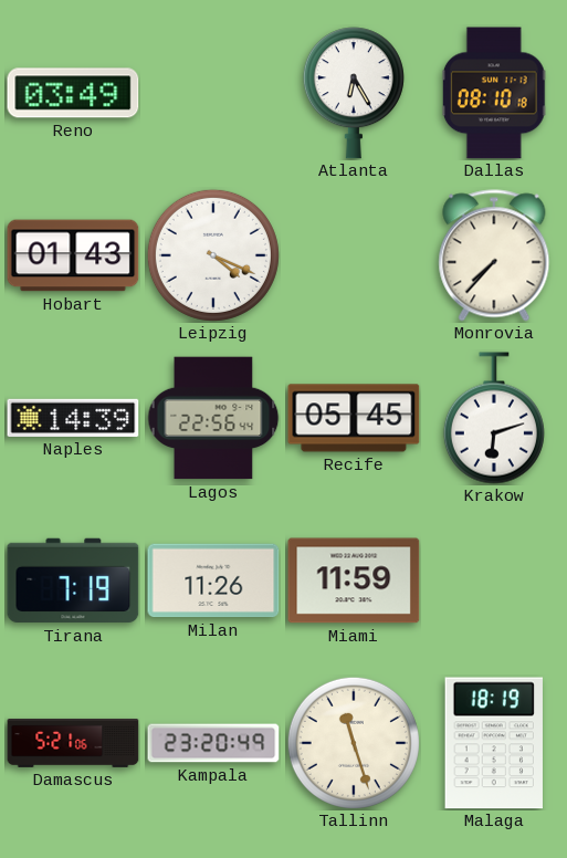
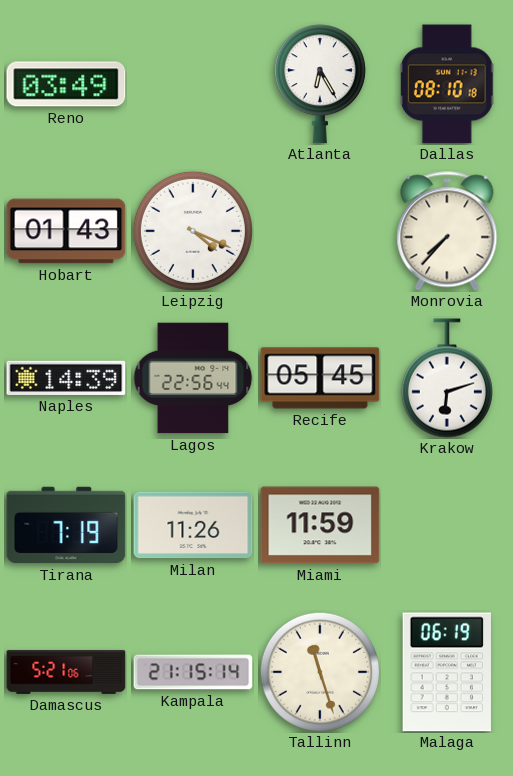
Kampala: 23:20 -> 21:15
Malaga: 18:19 -> 06:19
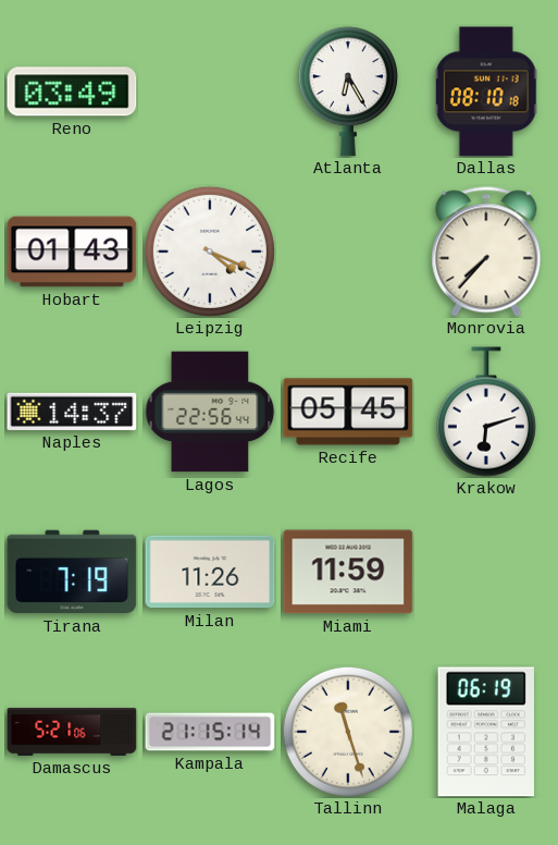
Naples: 14:39 -> 14:37
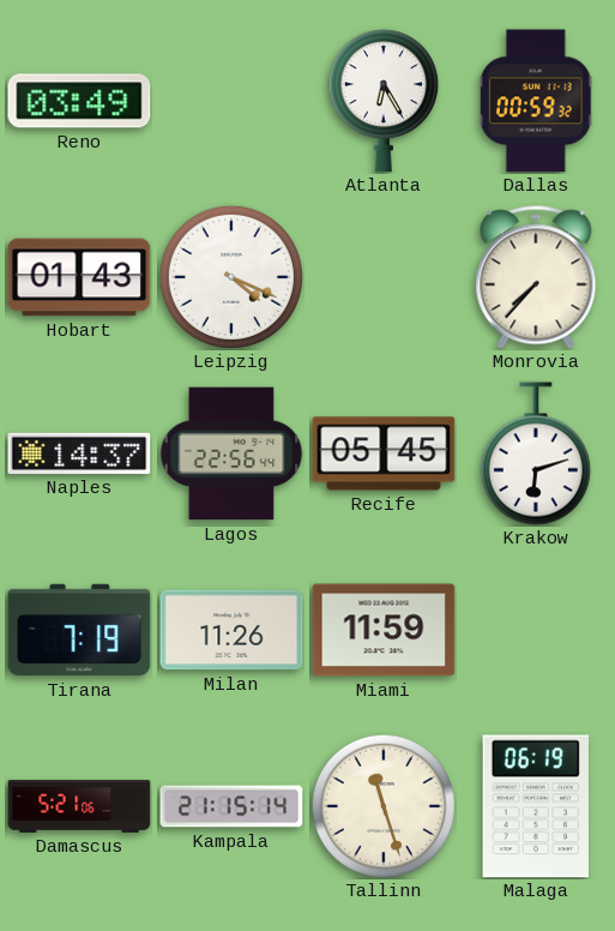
Dallas: 08:10 -> 00:59
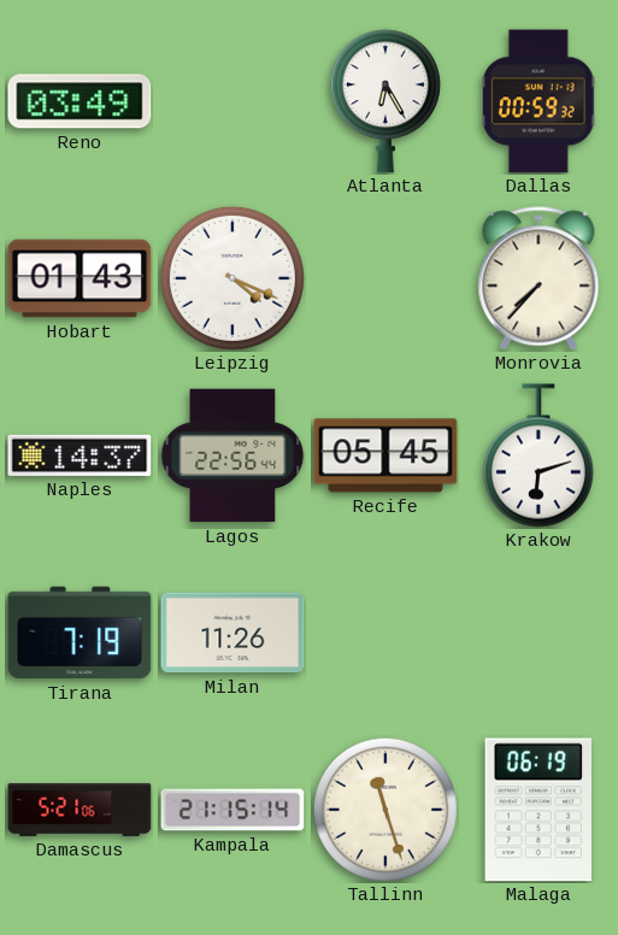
Miami: 11:59 -> none
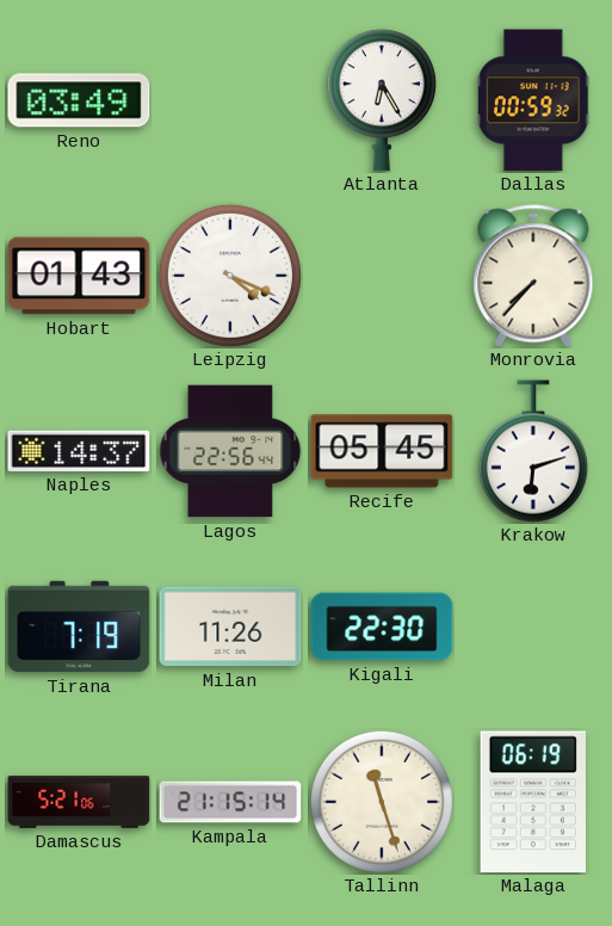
Kigali: none -> 22:30
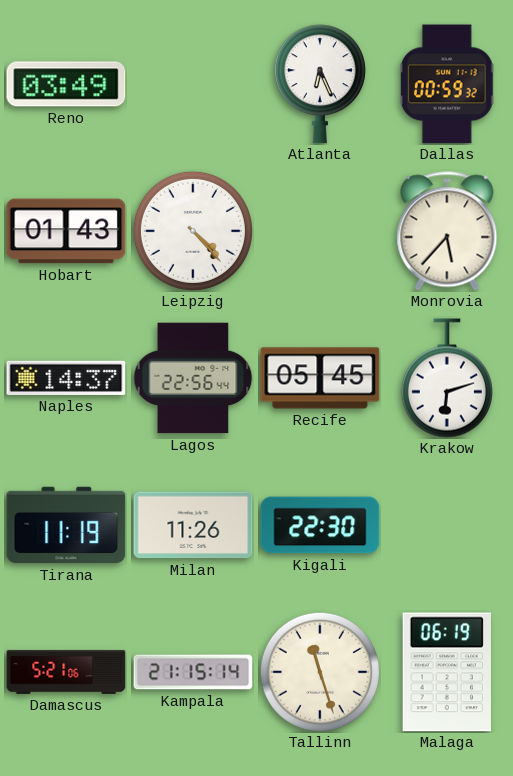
Atlanta: 6:25 -> 6:26
Leipzig: 4:19 -> 4:23
Monrovia: 7:37 -> 5:37
Tirana: 7:19 -> 11:19
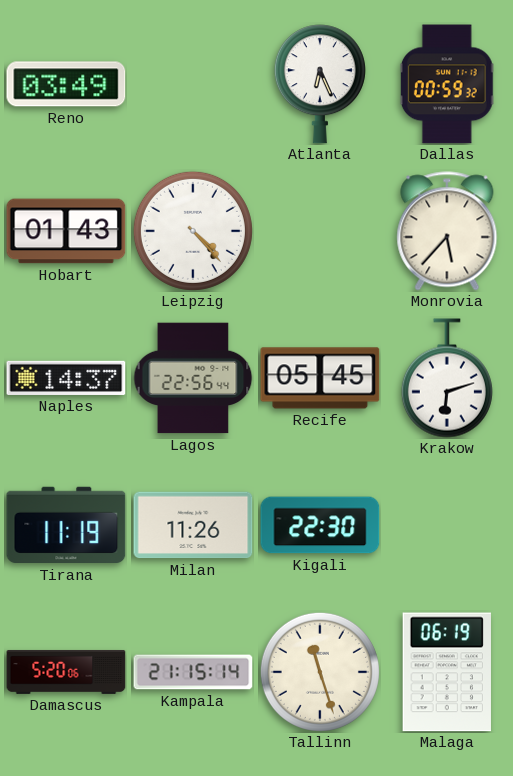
Damascus: 5:21 -> 5:20
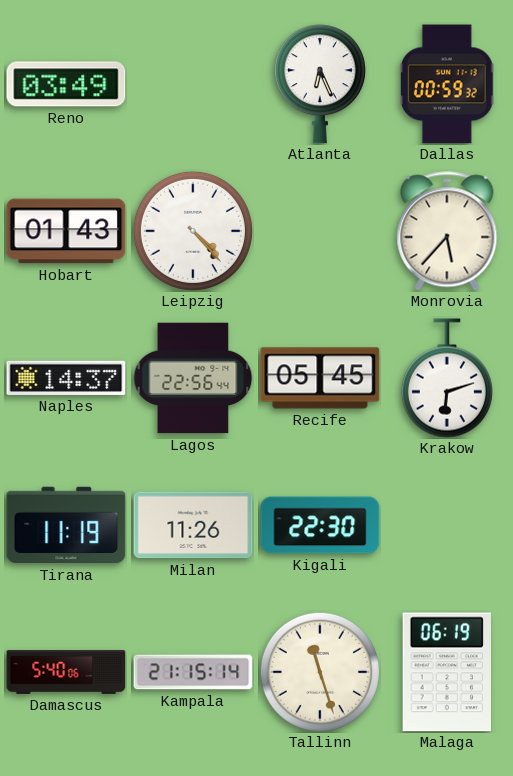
Damascus: 5:20 -> 5:40
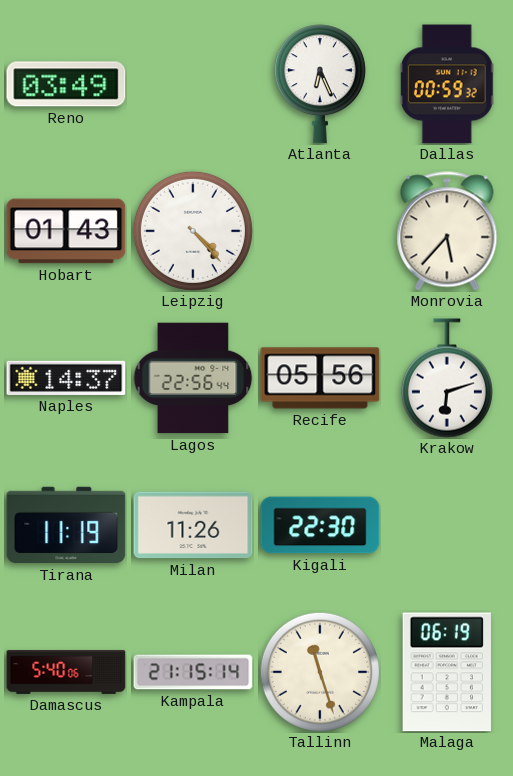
Recife: 05:45 -> 05:56
